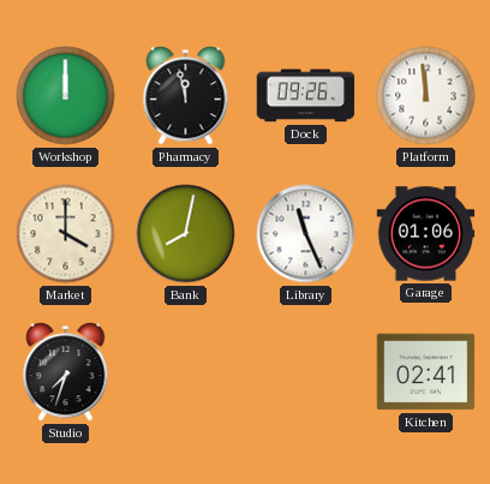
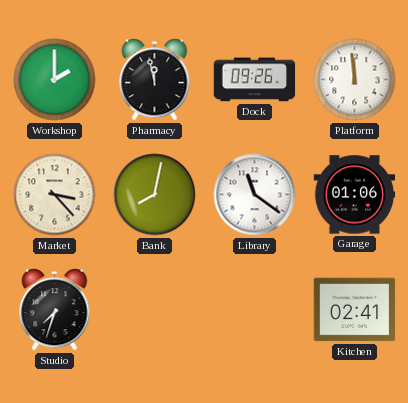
Workshop: 12:00 -> 2:00
Market: 4:00 -> 3:23
Library: 11:26 -> 11:21
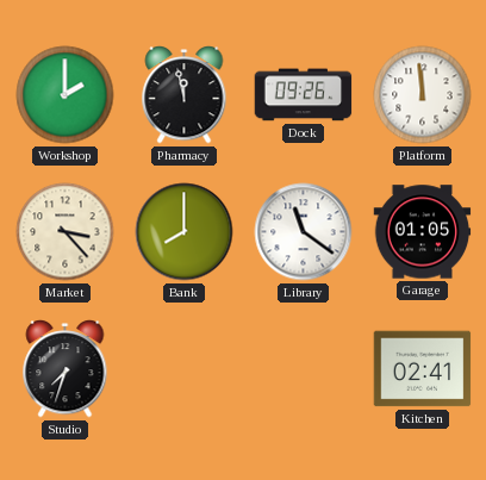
Bank: 8:02 -> 8:00
Garage: 01:06 -> 01:05
